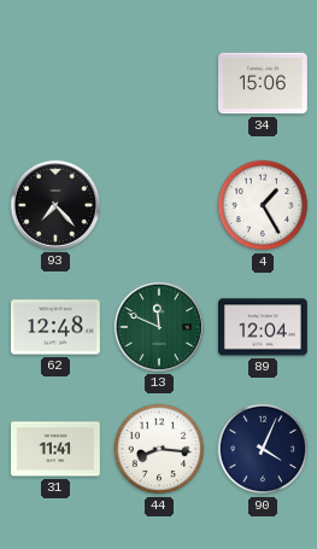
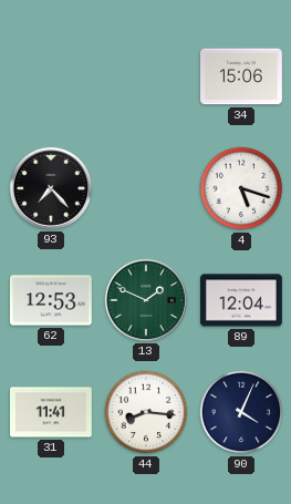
4: 1:25 -> 5:18
62: 12:48 -> 12:53
13: 11:49 -> 1:49
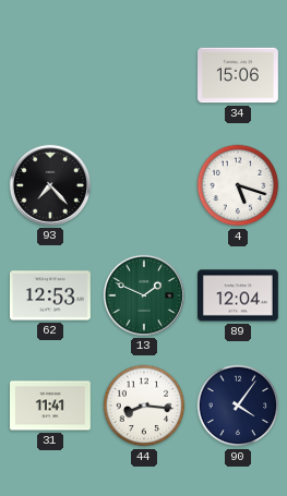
90: 4:04 -> 4:06
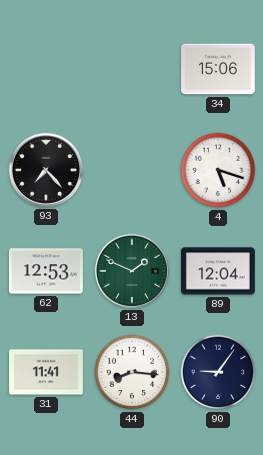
90: 4:06 -> 9:06
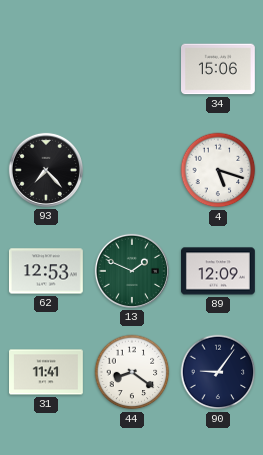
89: 12:04 -> 12:09
44: 8:16 -> 8:21
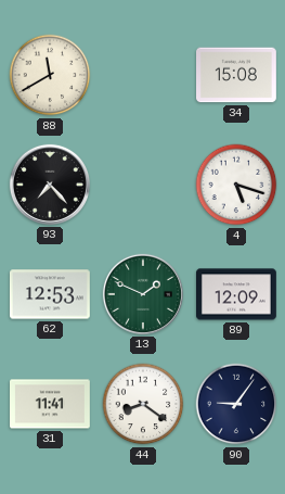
88: none -> 11:40
34: 15:06 -> 15:08
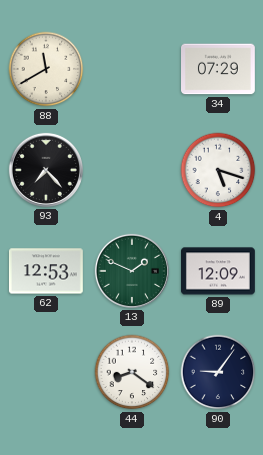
34: 15:08 -> 07:29
31: 11:41 -> none
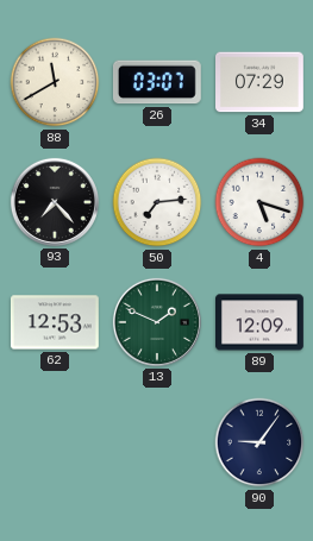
26: none -> 03:07
50: none -> 7:14
44: 8:21 -> none
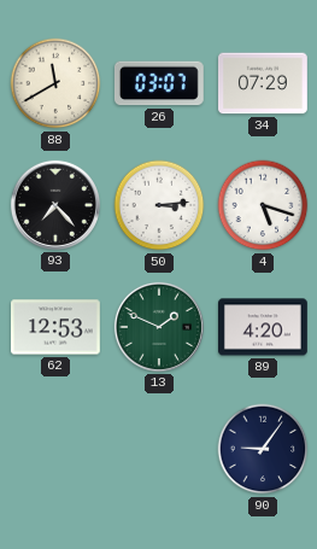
50: 7:14 -> 3:14
89: 12:09 -> 4:20
